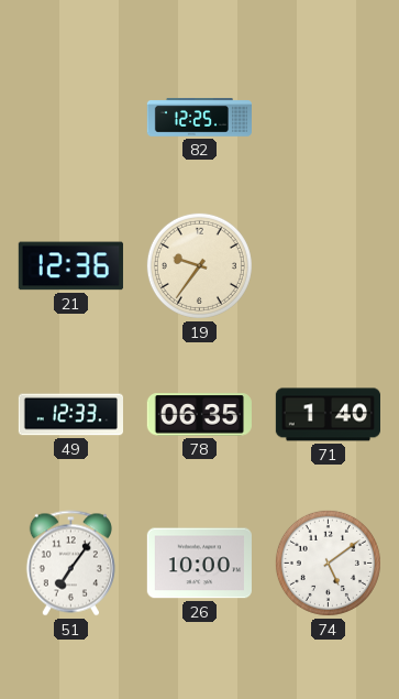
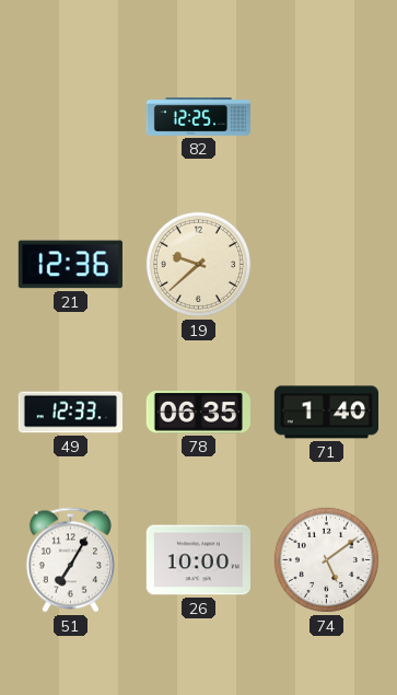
19: 9:36 -> 9:38
51: 7:06 -> 7:05
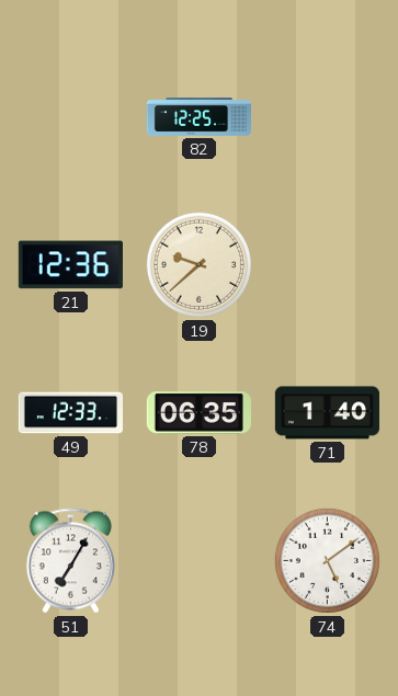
26: 10:00 -> none
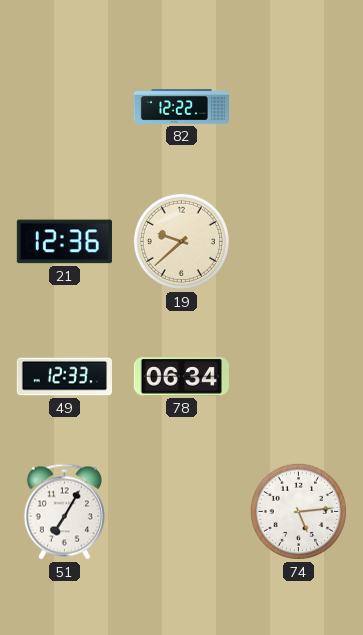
82: 12:25 -> 12:22
78: 06:35 -> 06:34
71: 1:40 -> none
74: 5:09 -> 5:14
